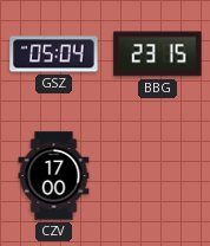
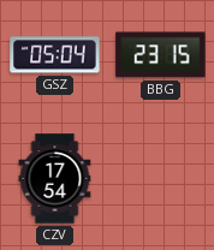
CZV: 17:00 -> 17:54
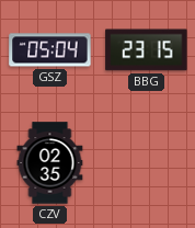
CZV: 17:54 -> 02:35
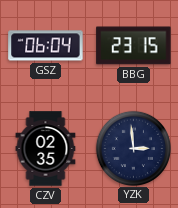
GSZ: 05:04 -> 06:04
YZK: none -> 2:59
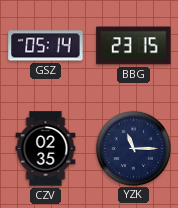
GSZ: 06:04 -> 05:14
YZK: 2:59 -> 11:15
